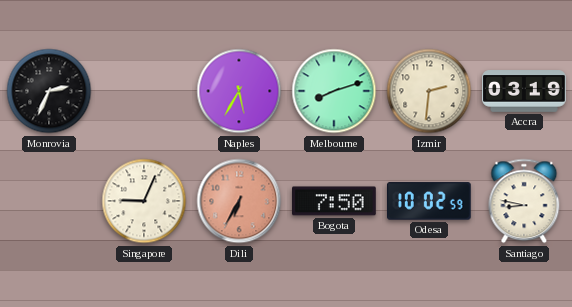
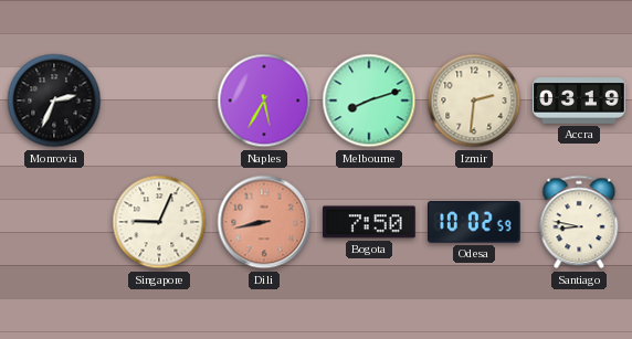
Dili: 6:35 -> 8:43
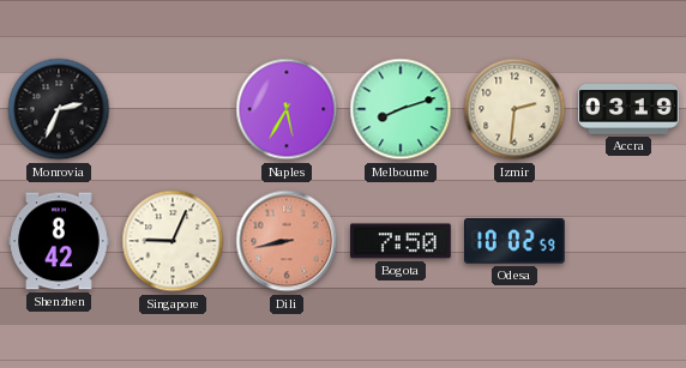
Shenzhen: none -> 8:42
Santiago: 8:47 -> none
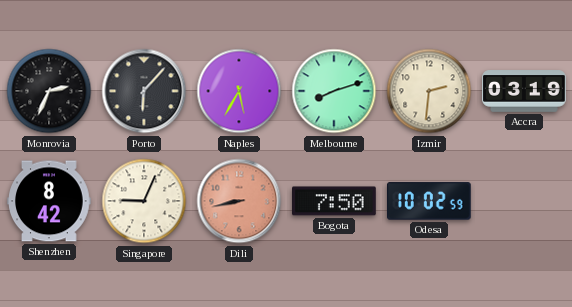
Porto: none -> 6:07
